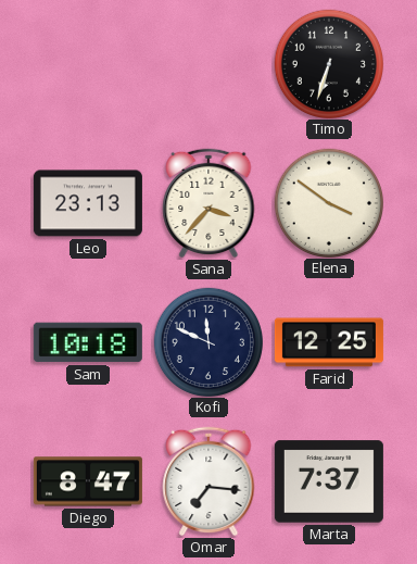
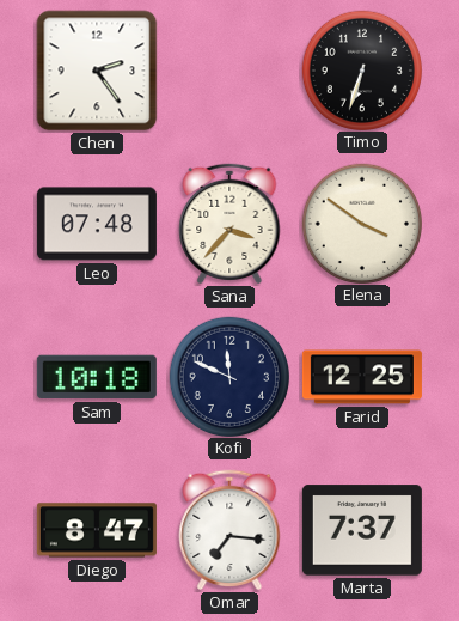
Chen: none -> 2:24
Leo: 23:13 -> 07:48
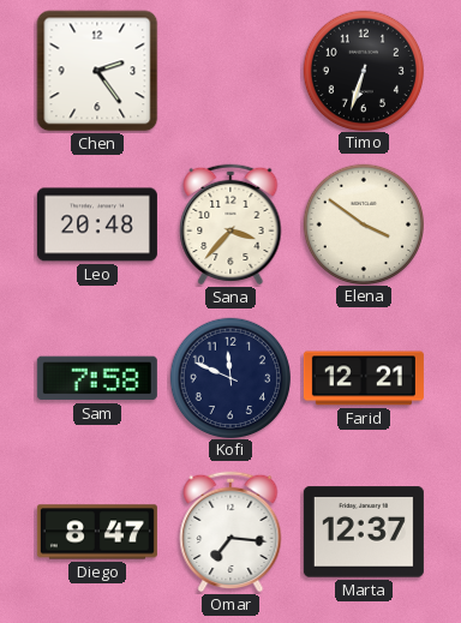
Leo: 07:48 -> 20:48
Sam: 10:18 -> 7:58
Farid: 12:25 -> 12:21
Marta: 7:37 -> 12:37
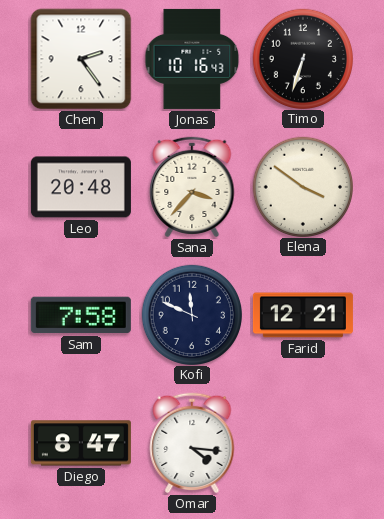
Jonas: none -> 10:16
Omar: 7:16 -> 4:16
Marta: 12:37 -> none
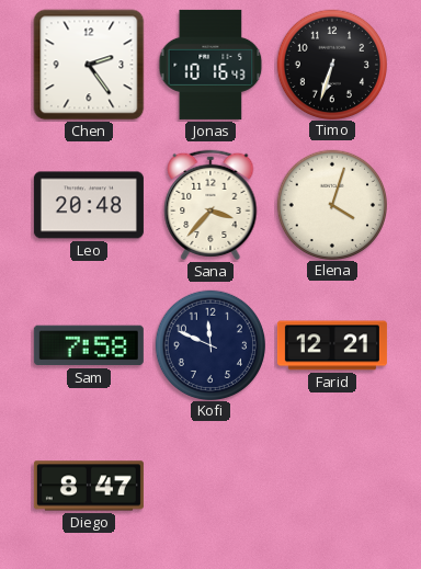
Elena: 3:51 -> 4:03
Omar: 4:16 -> none
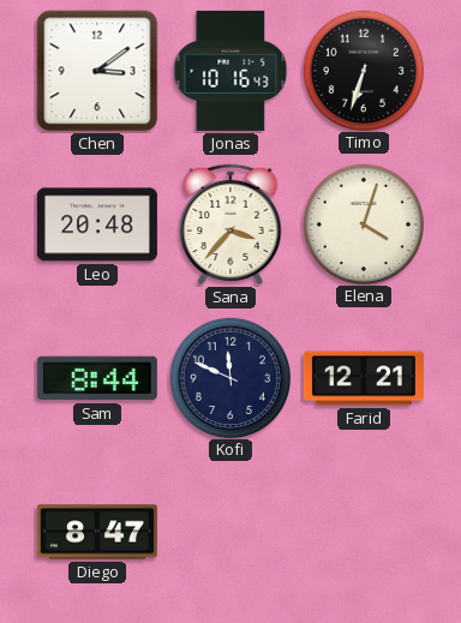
Chen: 2:24 -> 3:09
Sam: 7:58 -> 8:44
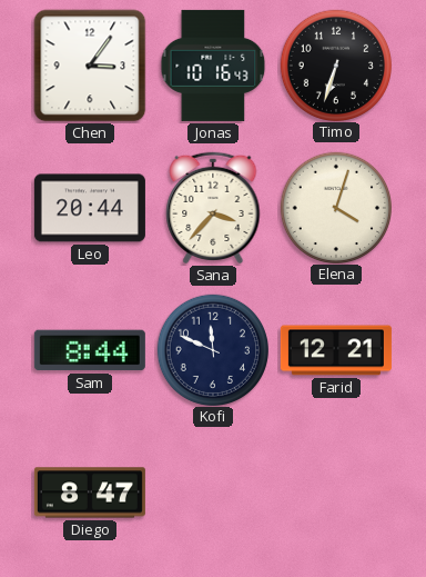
Chen: 3:09 -> 3:06
Leo: 20:48 -> 20:44
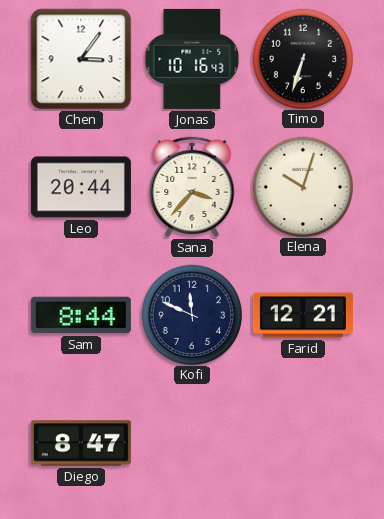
Elena: 4:03 -> 10:03
